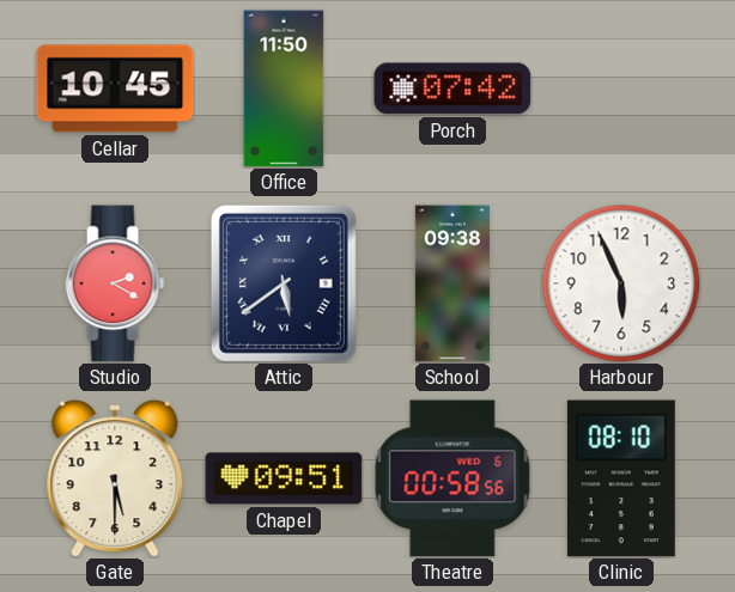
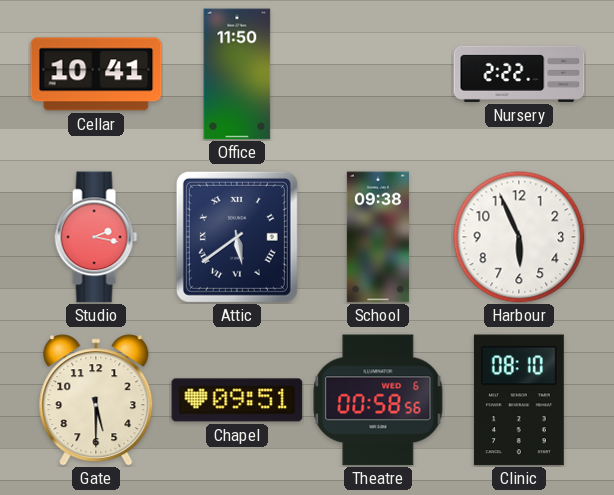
Cellar: 10:45 -> 10:41
Porch: 07:42 -> none
Nursery: none -> 2:22
Studio: 2:20 -> 2:17
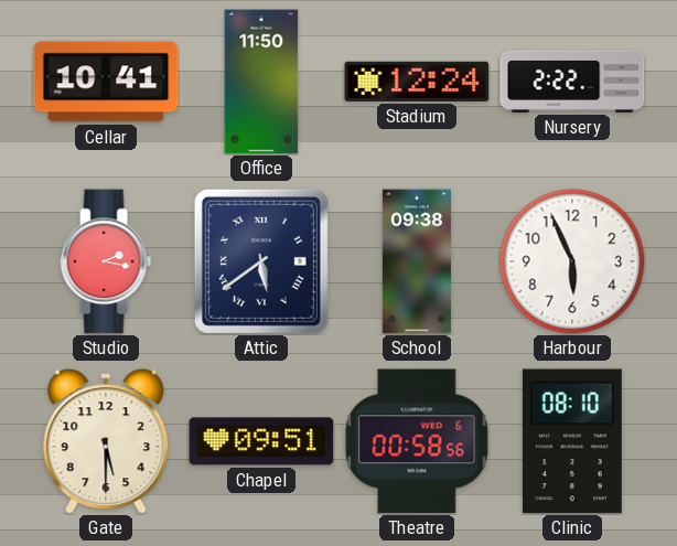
Stadium: none -> 12:24
